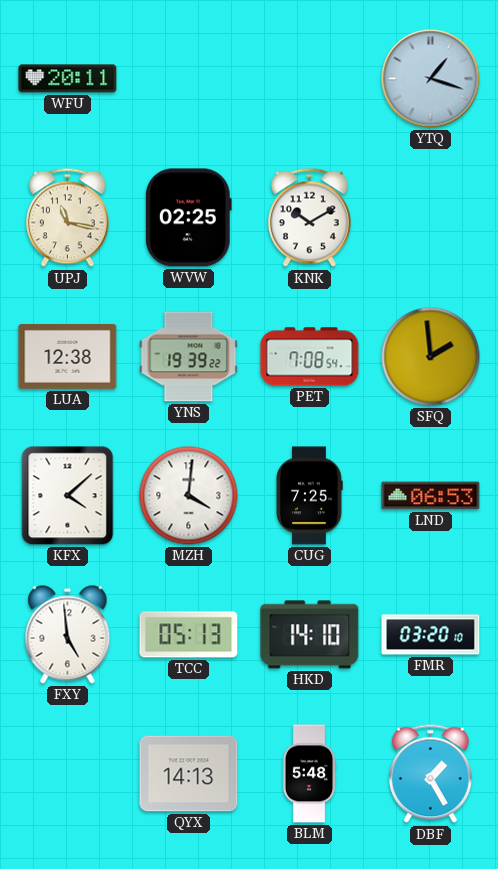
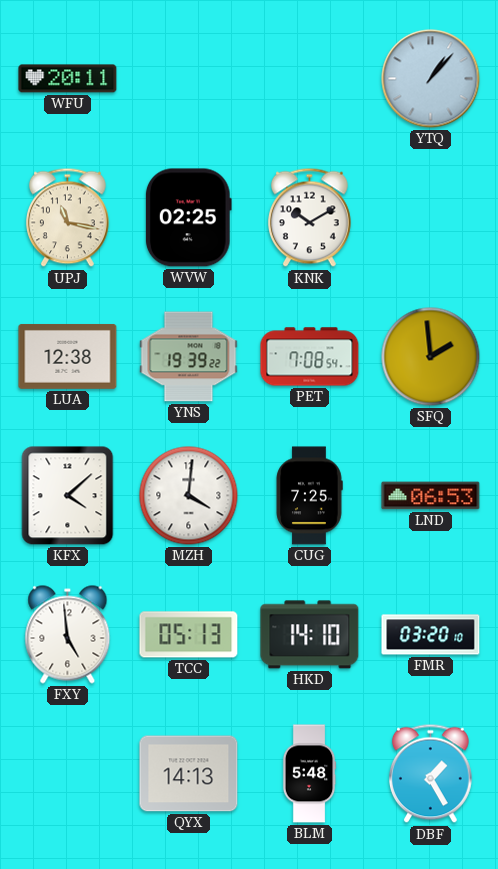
YTQ: 1:18 -> 1:07
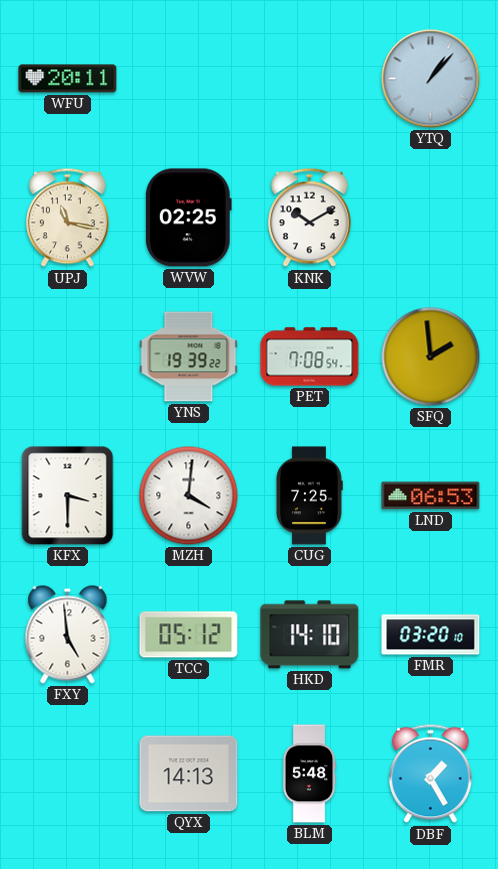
LUA: 12:38 -> none
KFX: 4:08 -> 3:30
TCC: 05:13 -> 05:12
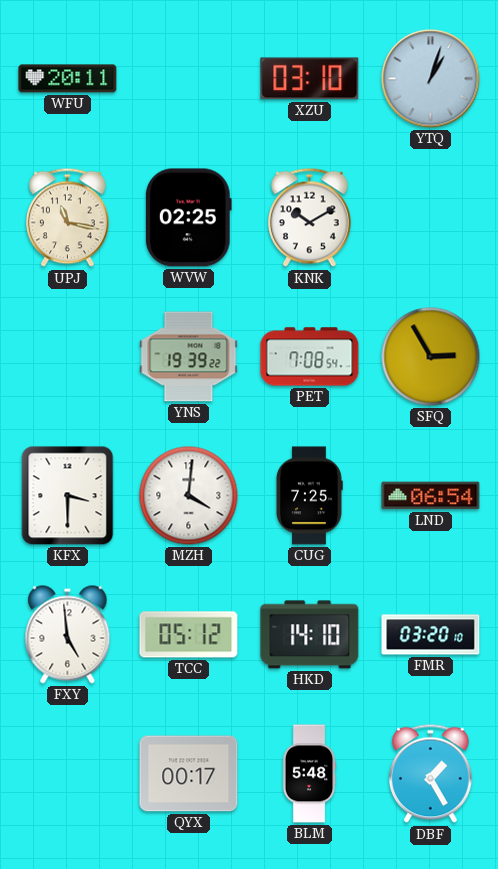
XZU: none -> 03:10
YTQ: 1:07 -> 1:03
SFQ: 1:59 -> 2:55
LND: 06:53 -> 06:54
QYX: 14:13 -> 00:17
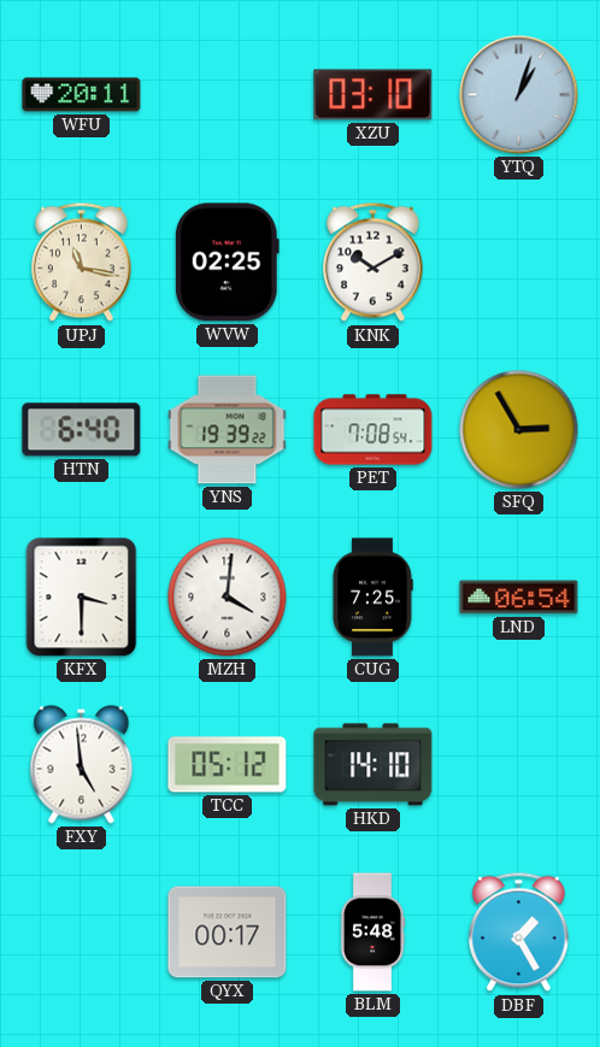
HTN: none -> 6:40
FMR: 03:20 -> none
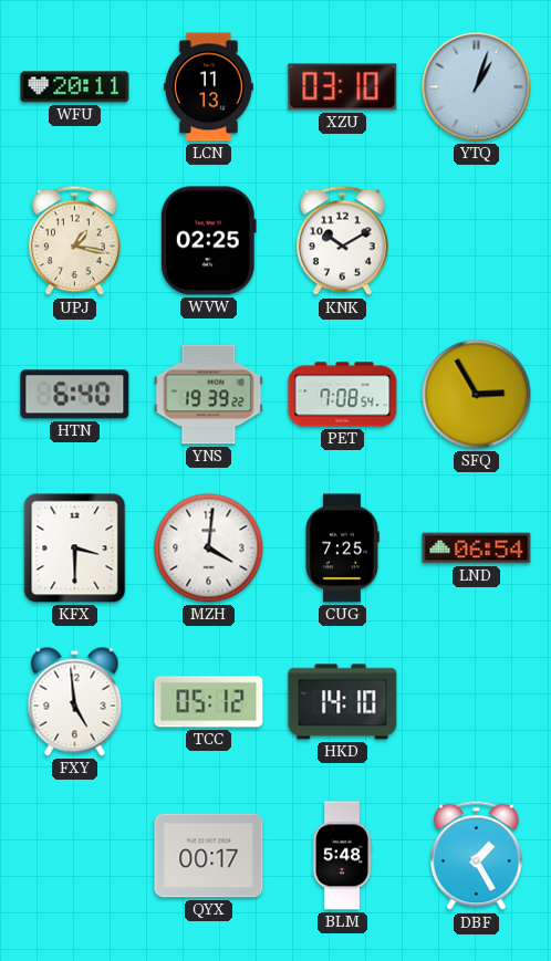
LCN: none -> 11:13
UPJ: 11:17 -> 1:17
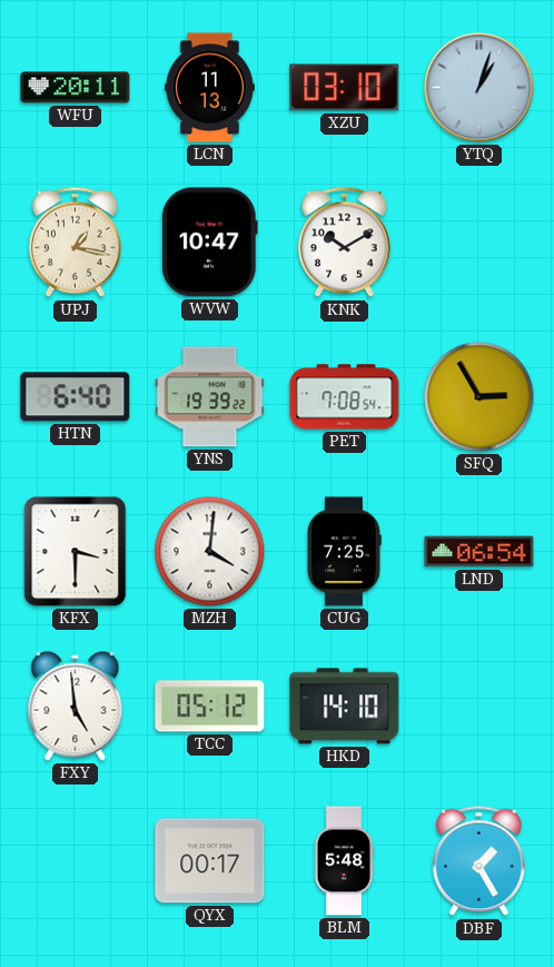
WVW: 02:25 -> 10:47
